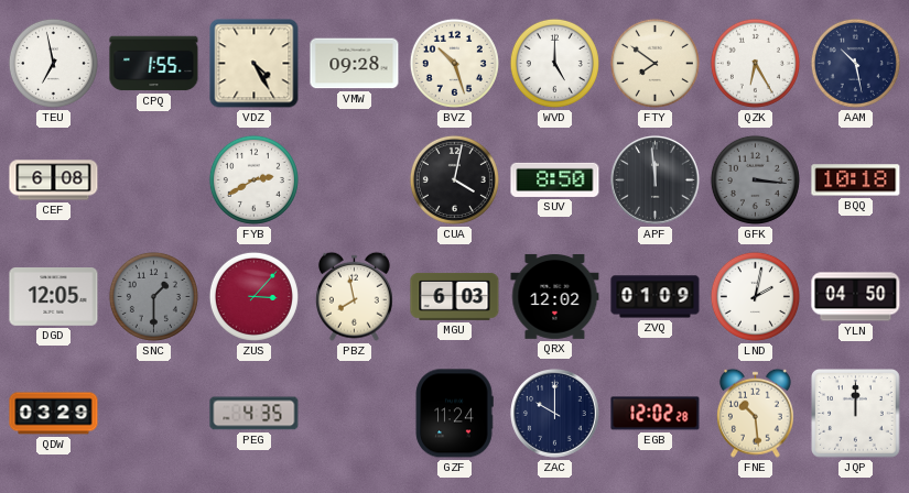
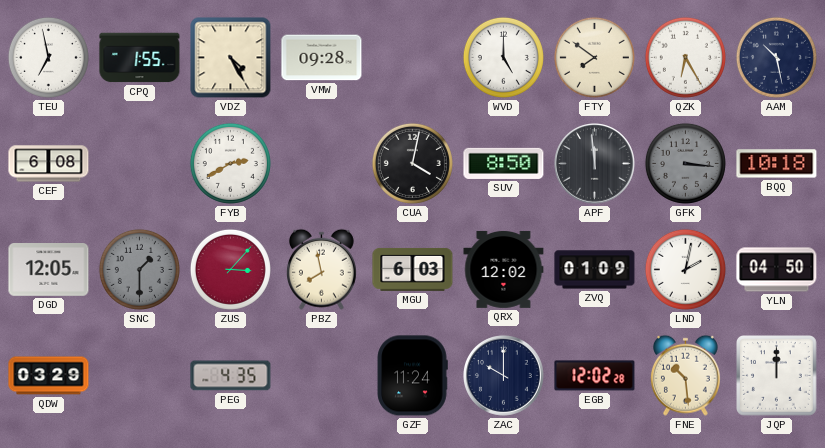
BVZ: 10:27 -> none
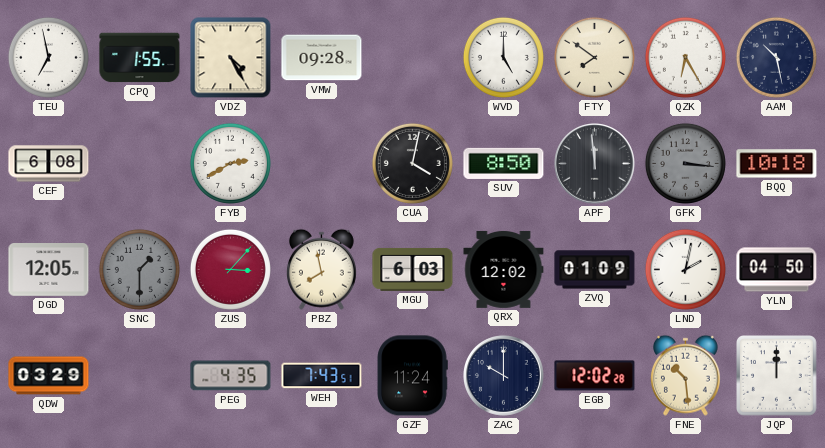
WEH: none -> 7:43
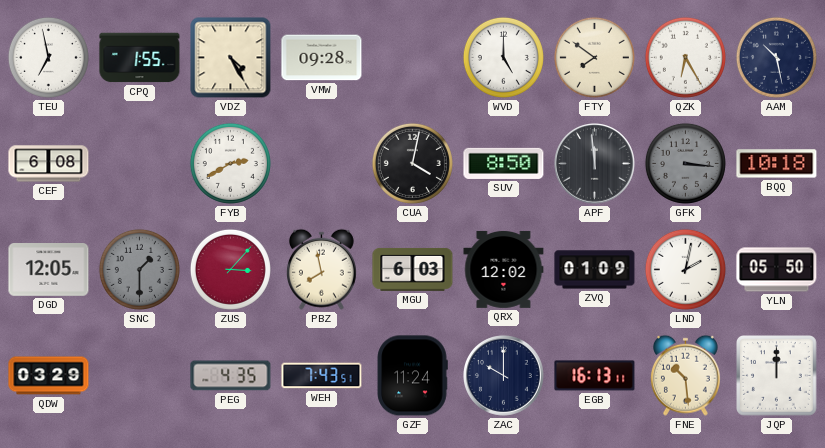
YLN: 04:50 -> 05:50
EGB: 12:02 -> 16:13
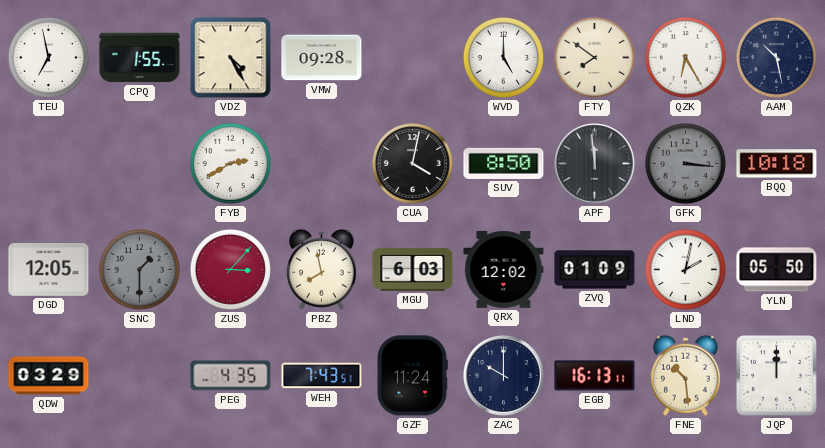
CEF: 6:08 -> none
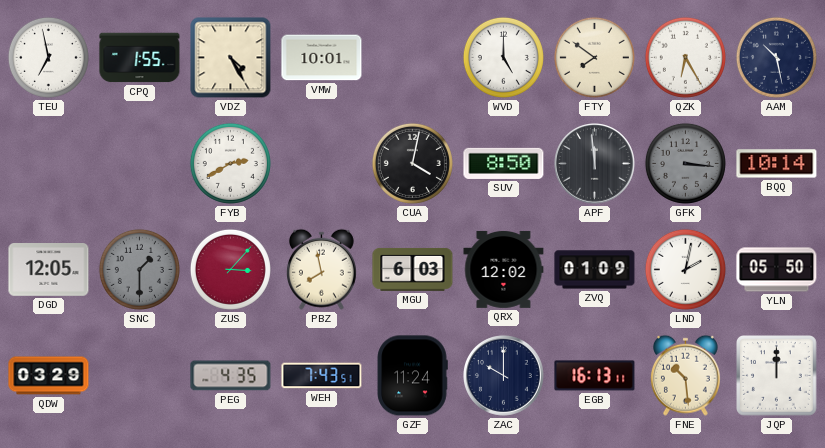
VMW: 09:28 -> 10:01
BQQ: 10:18 -> 10:14
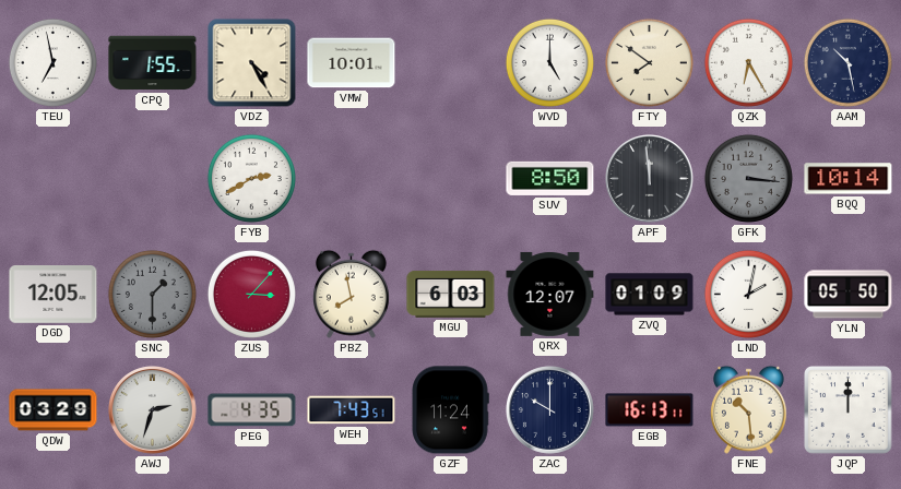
CUA: 4:02 -> none
QRX: 12:02 -> 12:07
AWJ: none -> 2:33
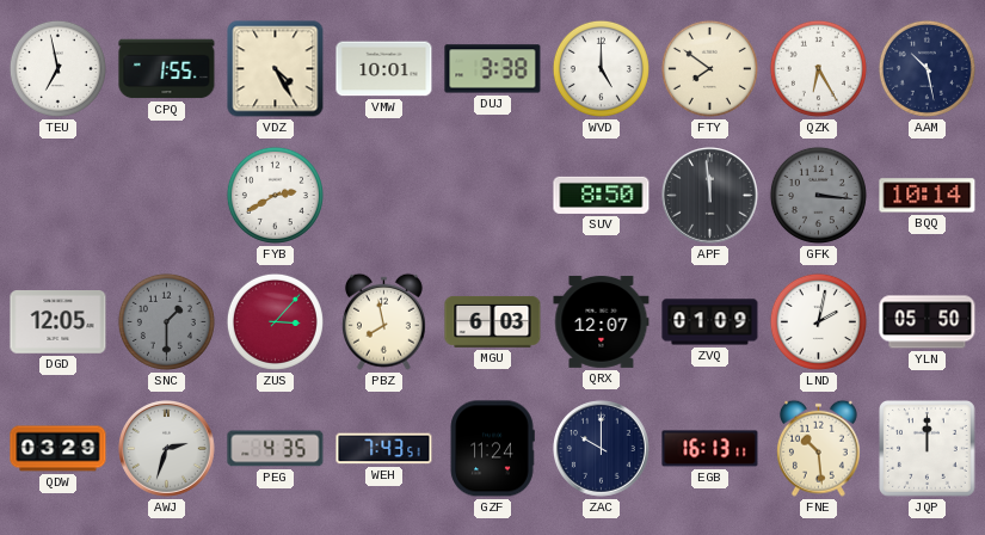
DUJ: none -> 3:38
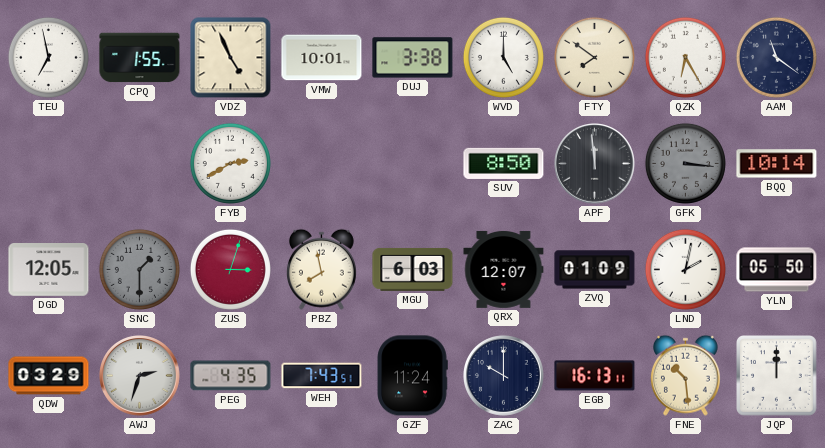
VDZ: 4:25 -> 4:56
AAM: 10:28 -> 11:21
ZUS: 3:07 -> 3:03
